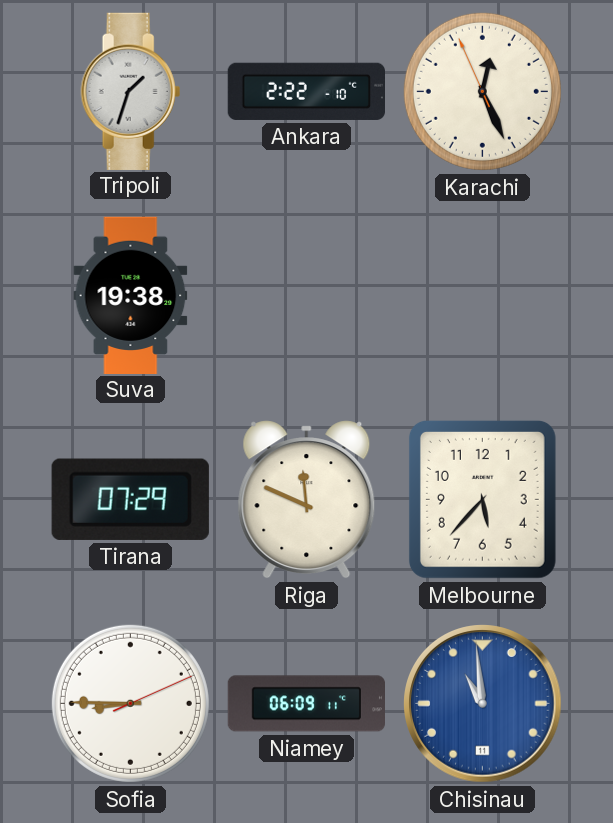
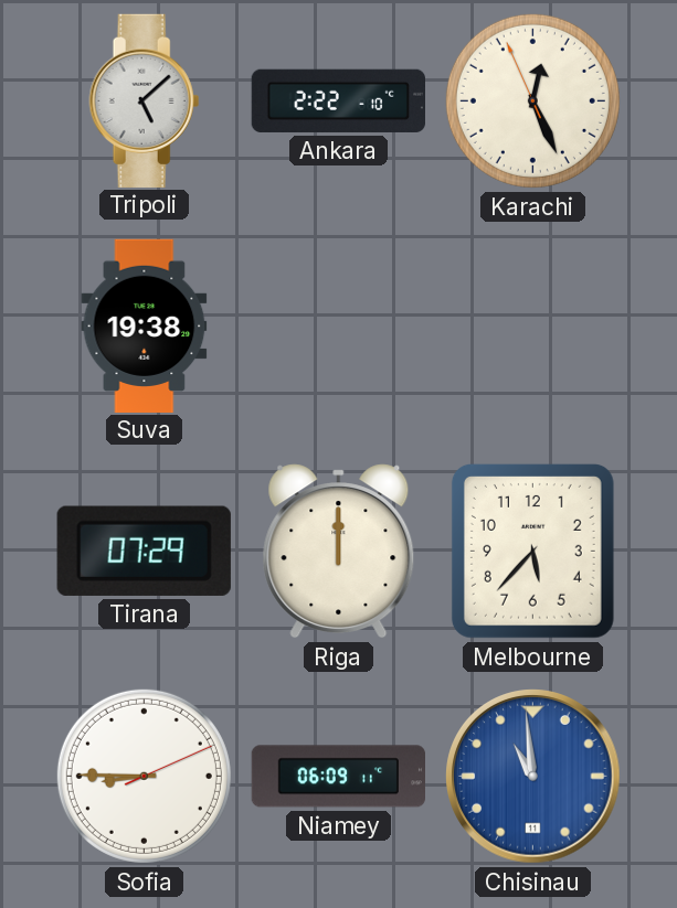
Tripoli: 1:33 -> 5:08
Riga: 11:49 -> 12:00
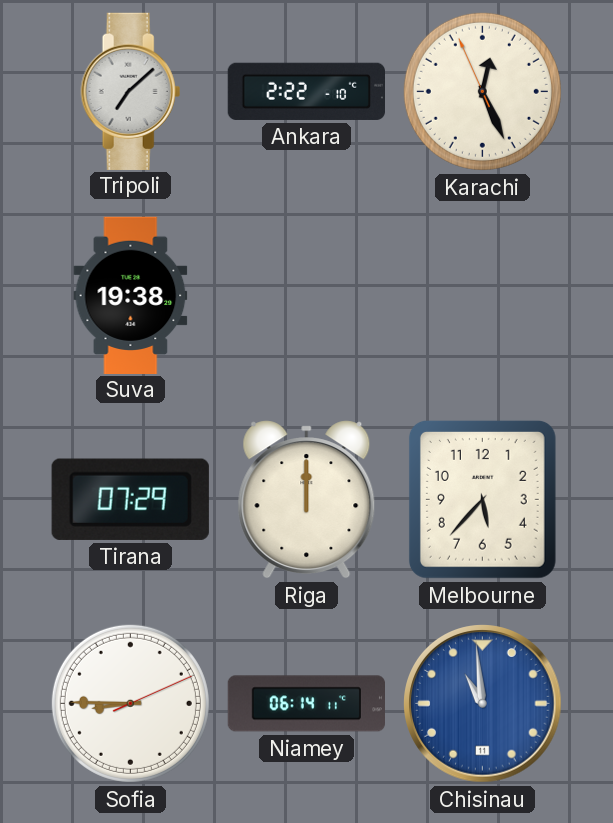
Tripoli: 5:08 -> 7:08
Niamey: 06:09 -> 06:14
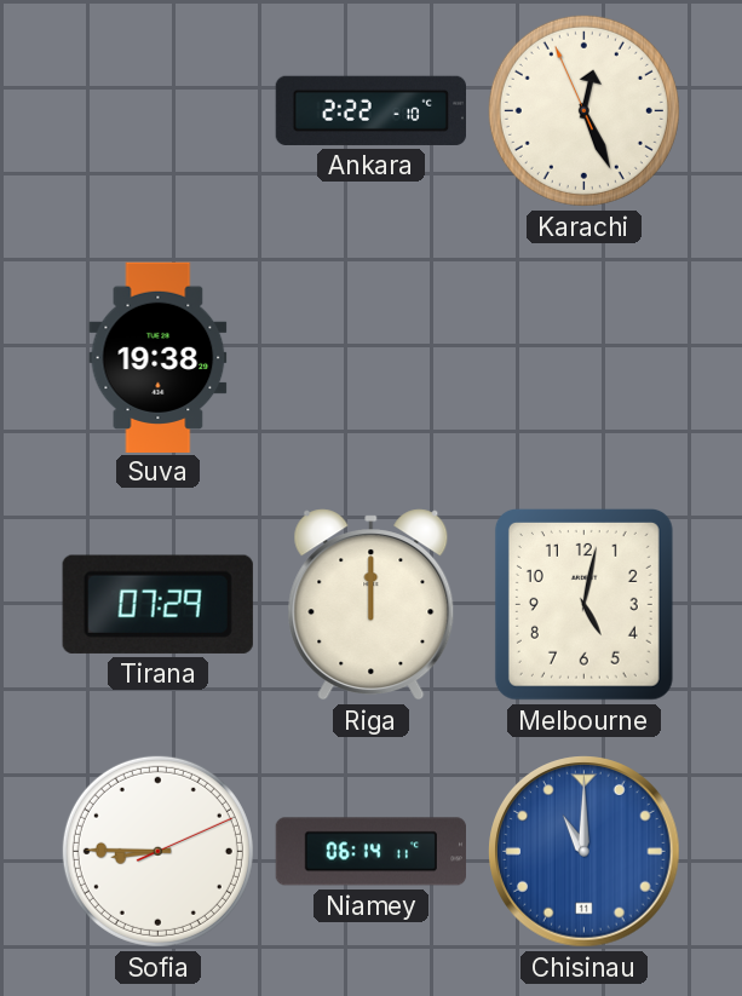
Tripoli: 7:08 -> none
Melbourne: 5:37 -> 5:02
Chisinau: 10:59 -> 11:00
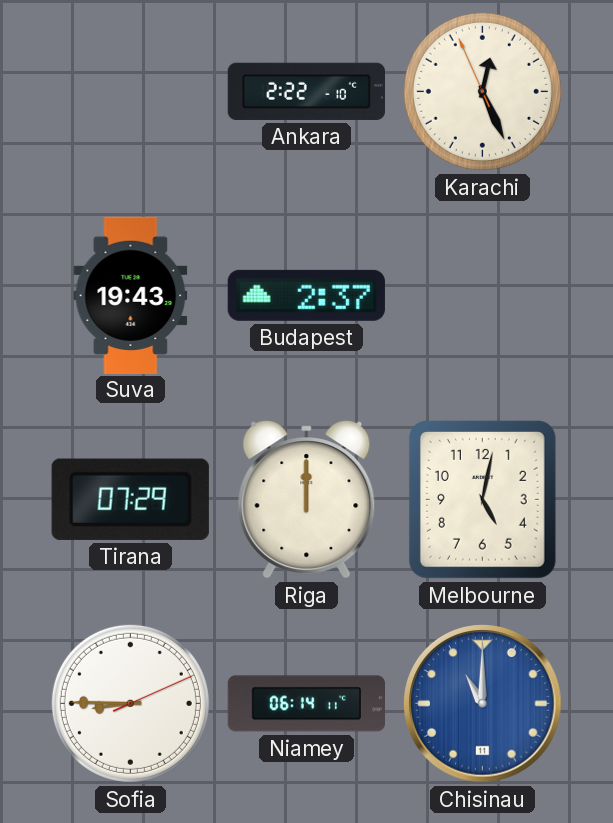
Suva: 19:38 -> 19:43
Budapest: none -> 2:37
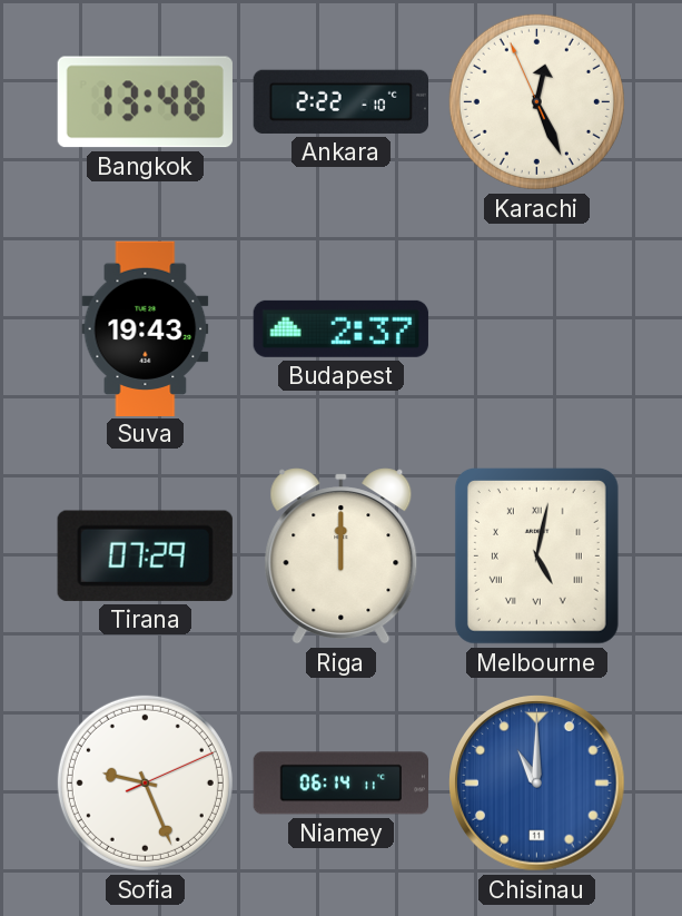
Bangkok: none -> 13:48
Melbourne numerals: Arabic -> Roman
Sofia: 8:45 -> 9:26
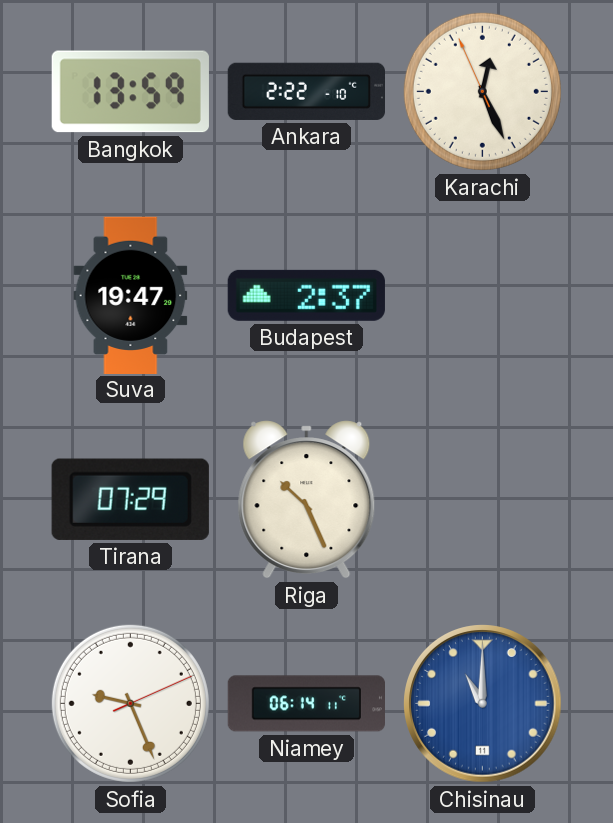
Bangkok: 13:48 -> 13:59
Suva: 19:43 -> 19:47
Riga: 12:00 -> 10:26
Melbourne: 5:02 -> none
